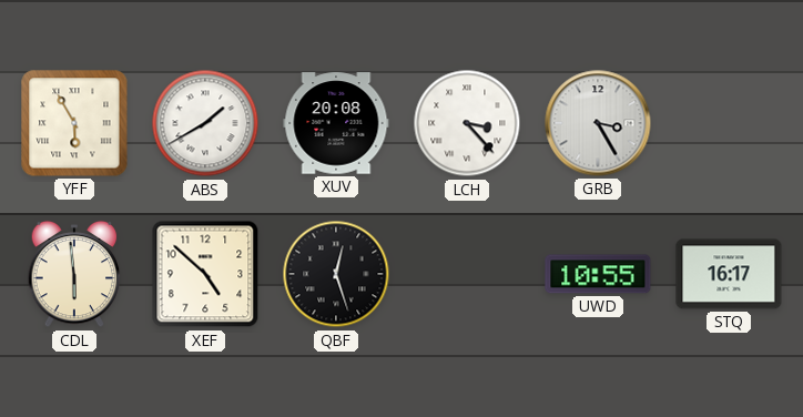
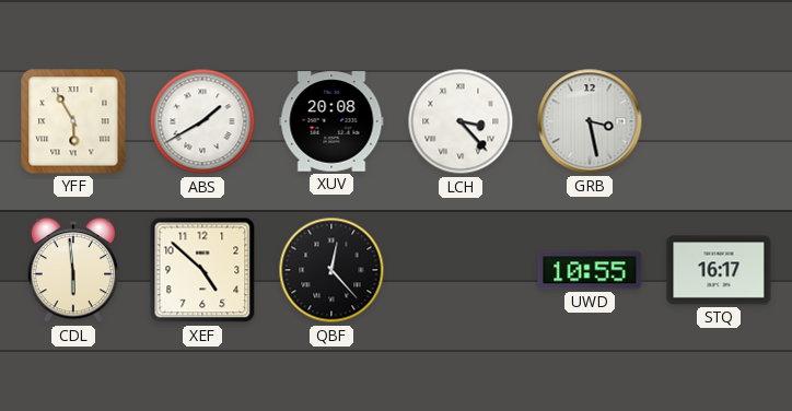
GRB: 3:25 -> 3:28
QBF: 12:27 -> 12:23
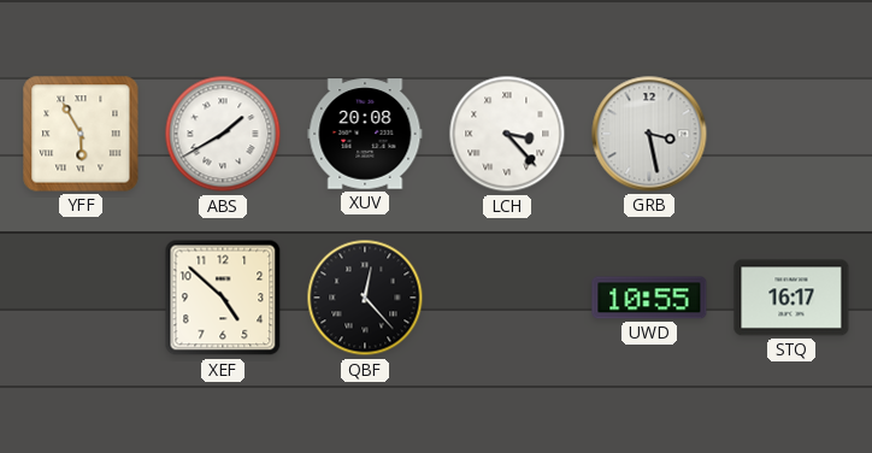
CDL: 5:59 -> none
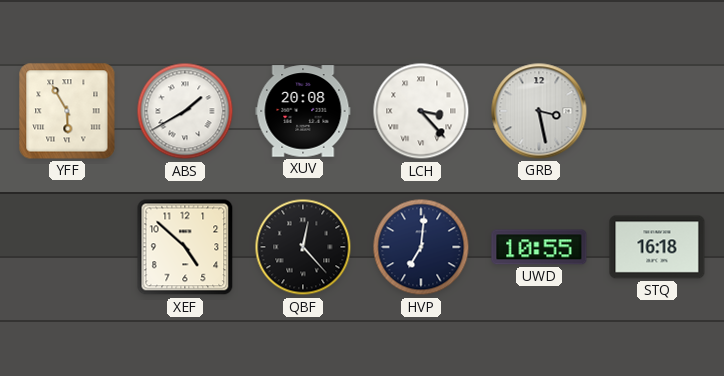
HVP: none -> 7:01
STQ: 16:17 -> 16:18
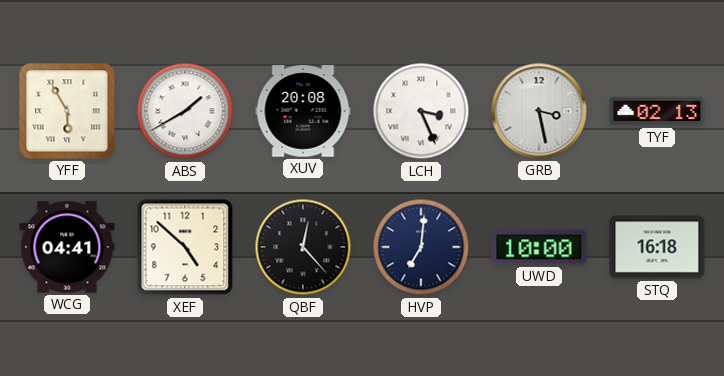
LCH: 3:23 -> 3:26
TYF: none -> 02:13
WCG: none -> 04:41
UWD: 10:55 -> 10:00
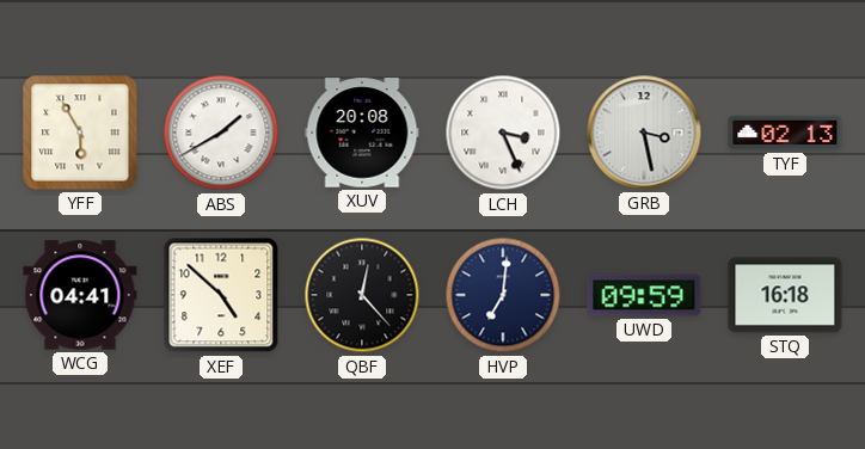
UWD: 10:00 -> 09:59
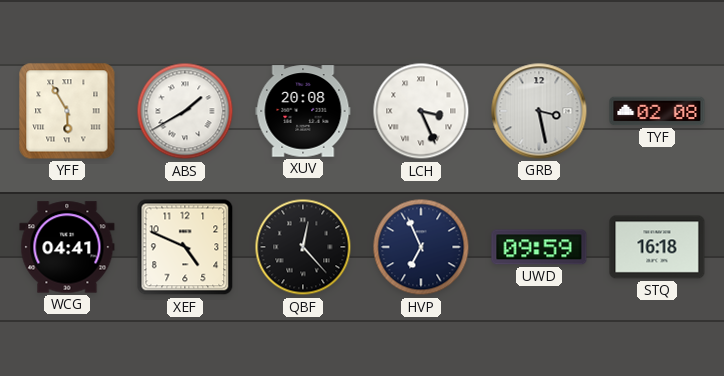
TYF: 02:13 -> 02:08
XEF: 4:52 -> 4:49
HVP: 7:01 -> 6:56
